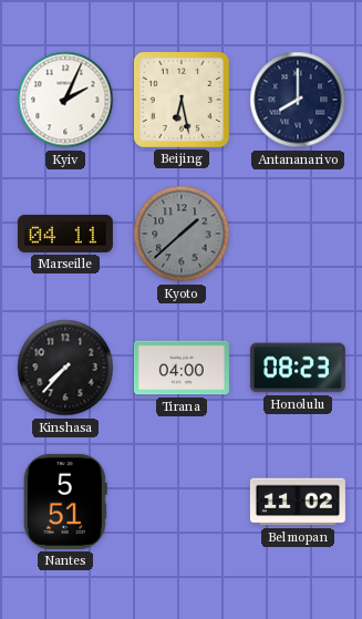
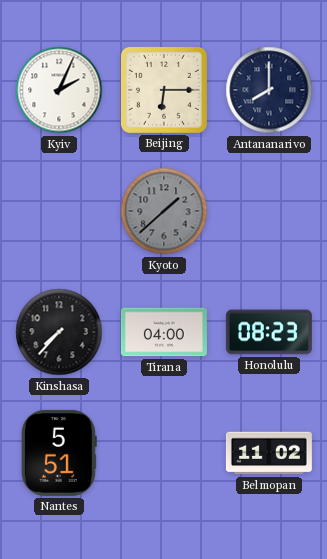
Beijing: 6:28 -> 6:15
Marseille: 04:11 -> none
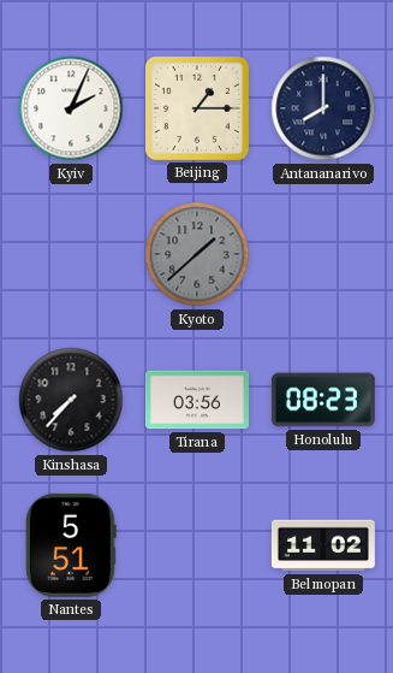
Beijing: 6:15 -> 1:15
Tirana: 04:00 -> 03:56
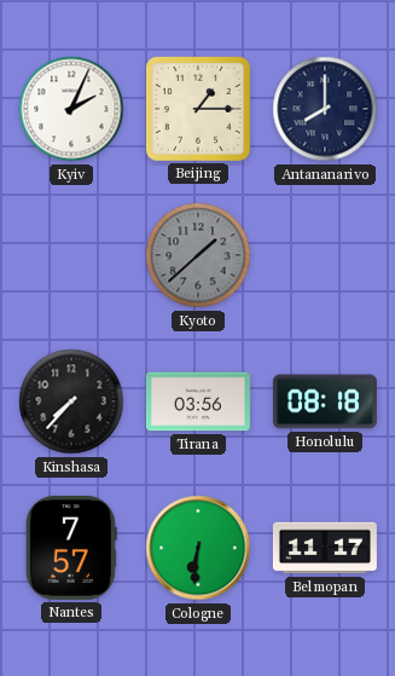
Honolulu: 08:23 -> 08:18
Nantes: 5:51 -> 7:57
Cologne: none -> 6:31
Belmopan: 11:02 -> 11:17
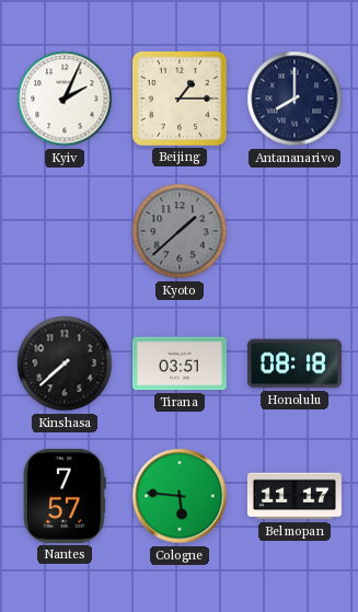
Kinshasa: 7:37 -> 7:38
Tirana: 03:56 -> 03:51
Cologne: 6:31 -> 5:46
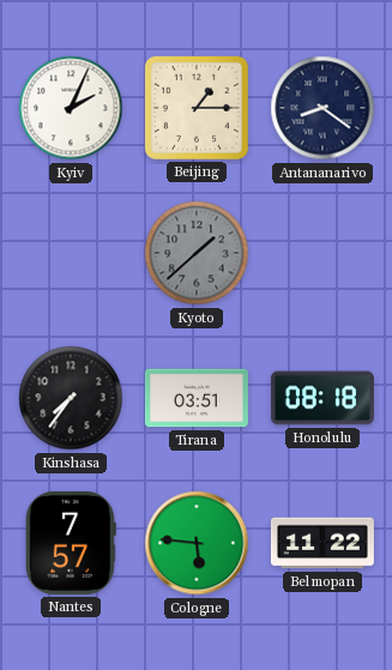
Antananarivo: 8:00 -> 8:21
Kinshasa: 7:38 -> 7:36
Belmopan: 11:17 -> 11:22
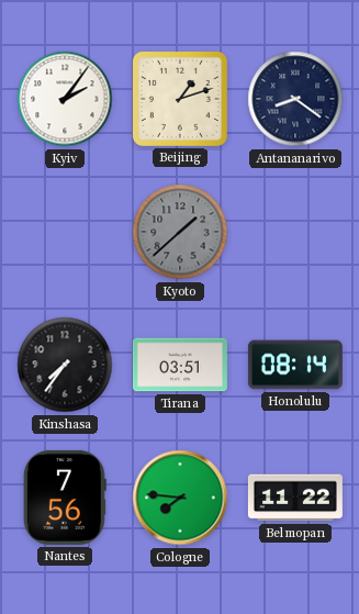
Kyiv: 2:04 -> 2:06
Beijing: 1:15 -> 1:12
Honolulu: 08:18 -> 08:14
Nantes: 7:57 -> 7:56
Cologne: 5:46 -> 7:46
